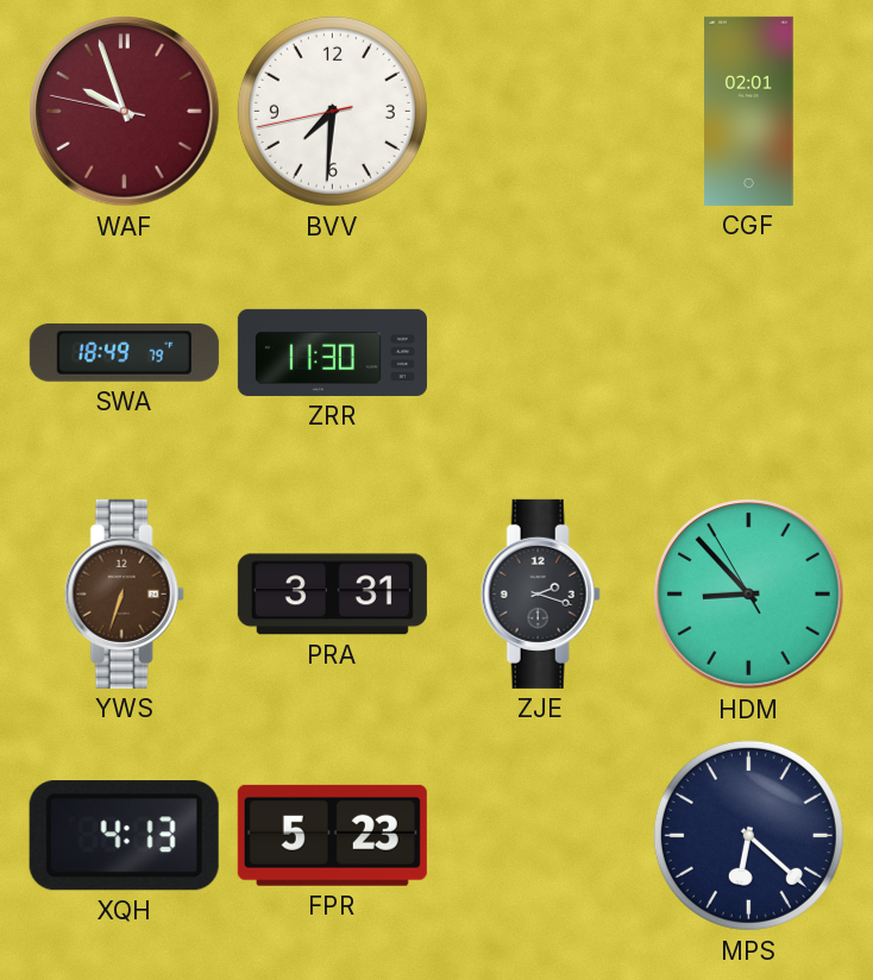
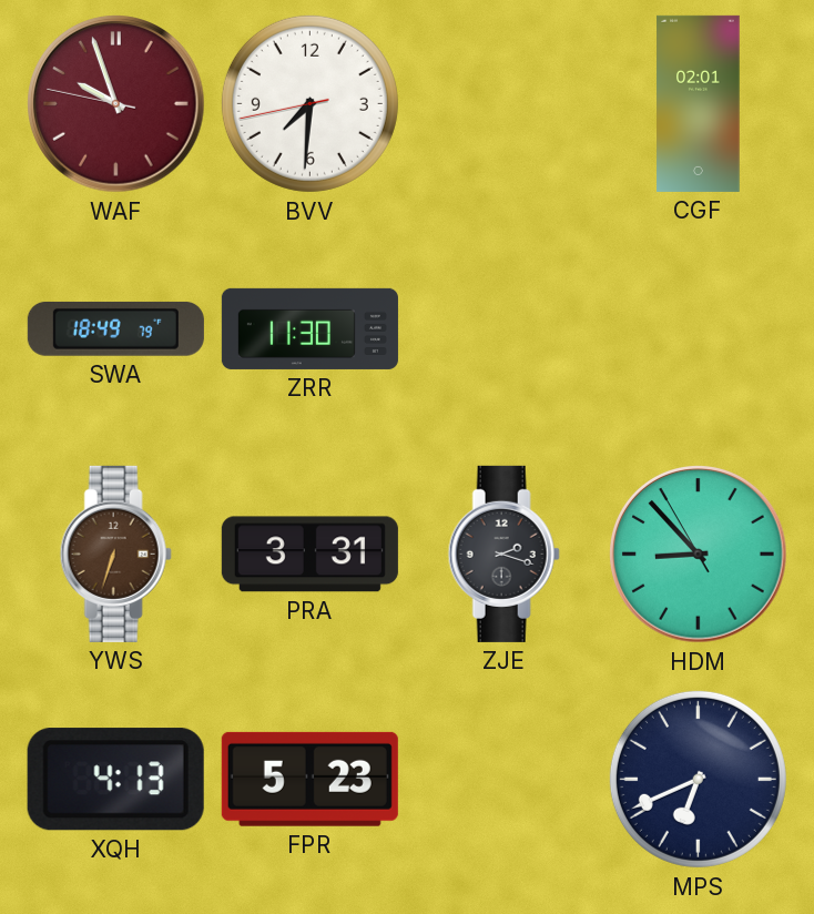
MPS: 6:22 -> 6:41
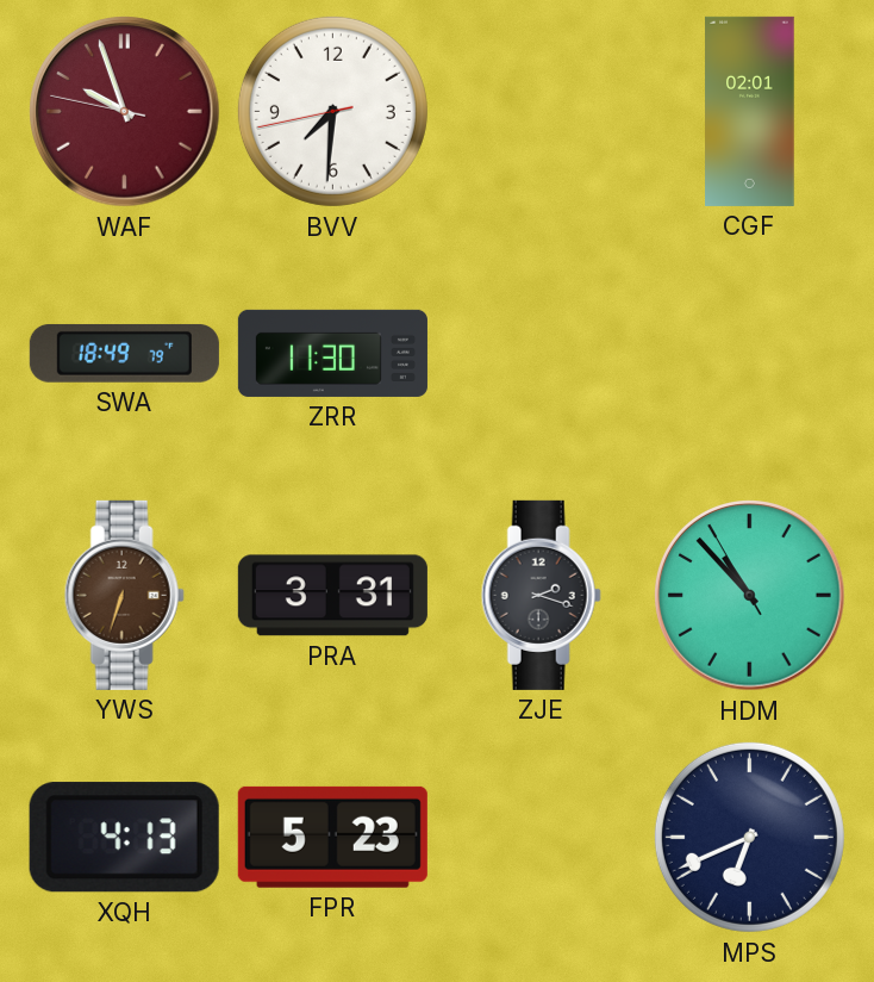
HDM: 8:52 -> 10:52
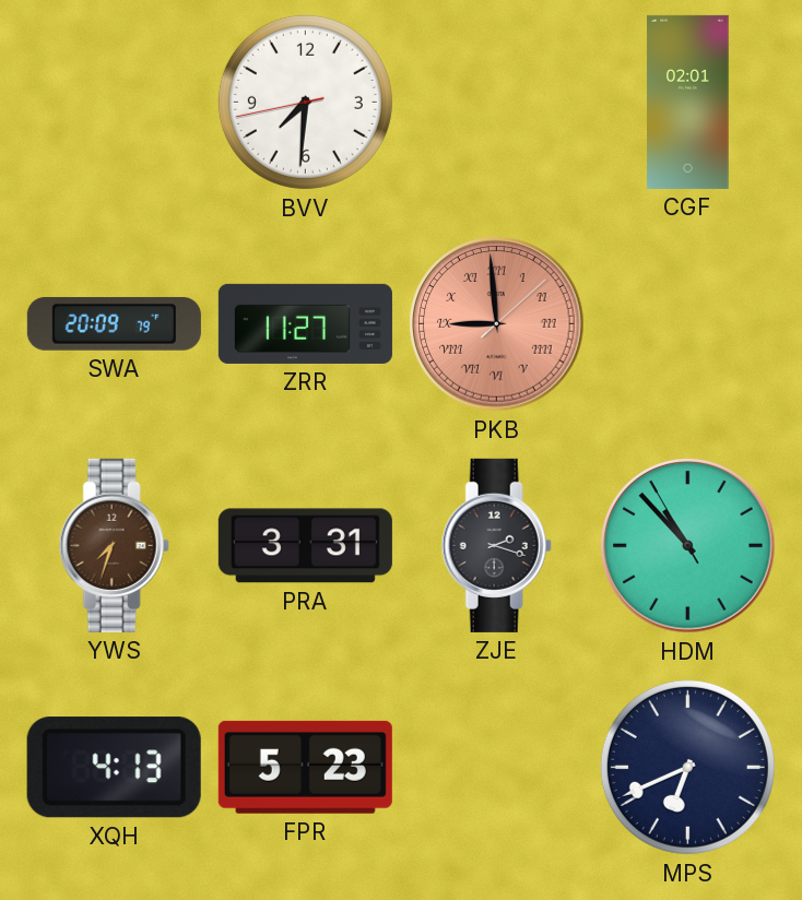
WAF: 9:56 -> none
SWA: 18:49 -> 20:09
ZRR: 11:30 -> 11:27
PKB: none -> 8:59
YWS: 6:33 -> 7:33
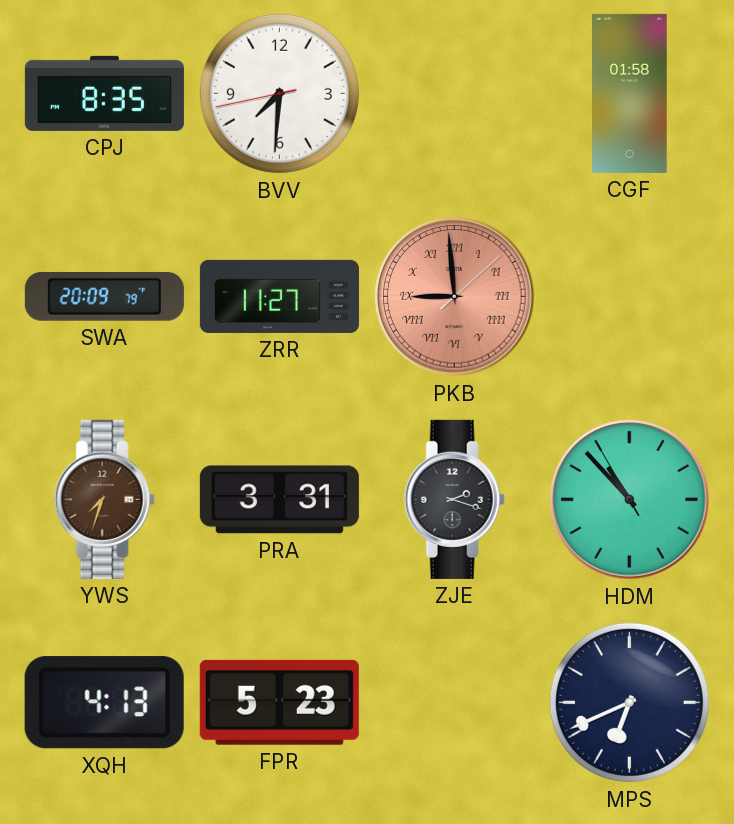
CPJ: none -> 8:35
CGF: 02:01 -> 01:58
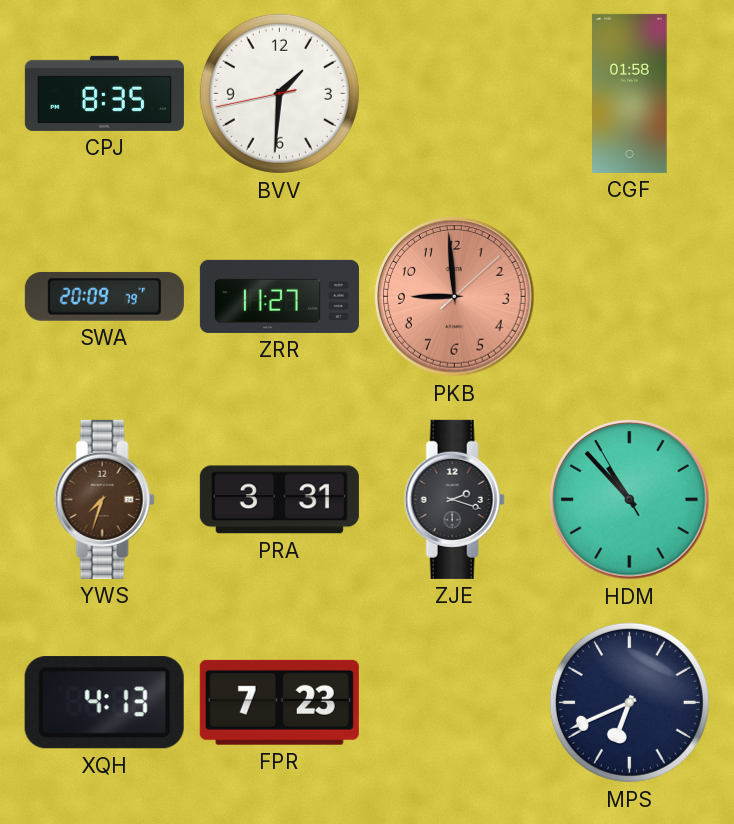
BVV: 7:30 -> 1:30
PKB numerals: Roman -> Arabic
FPR: 5:23 -> 7:23
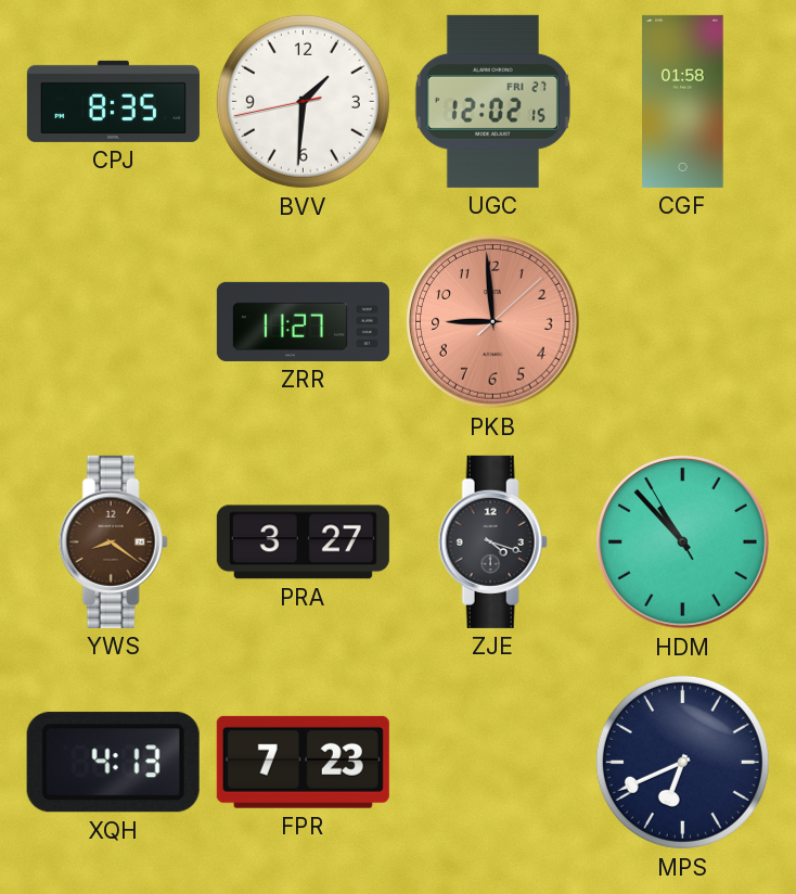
UGC: none -> 12:02
SWA: 20:09 -> none
YWS: 7:33 -> 8:21
PRA: 3:31 -> 3:27
ZJE: 2:18 -> 4:18
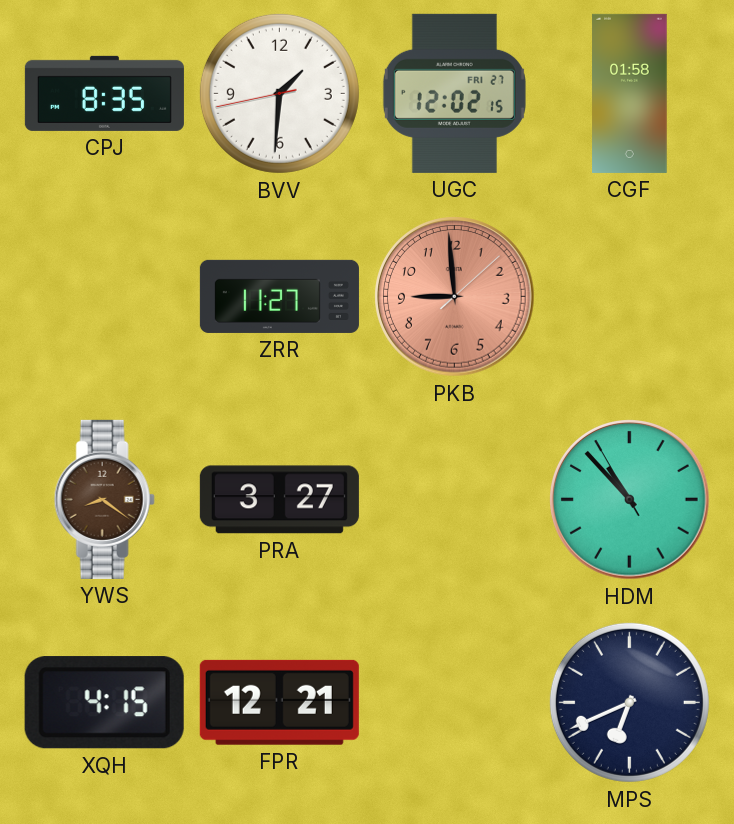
ZJE: 4:18 -> none
XQH: 4:13 -> 4:15
FPR: 7:23 -> 12:21
